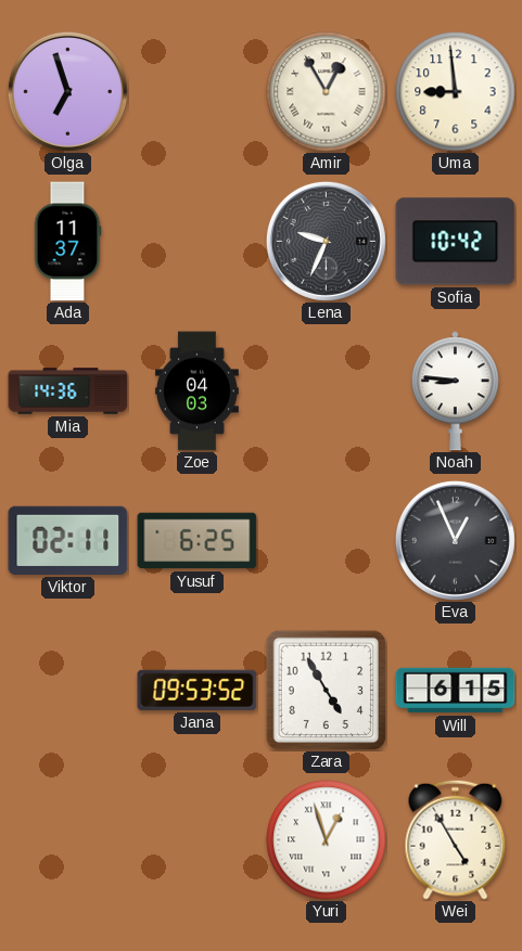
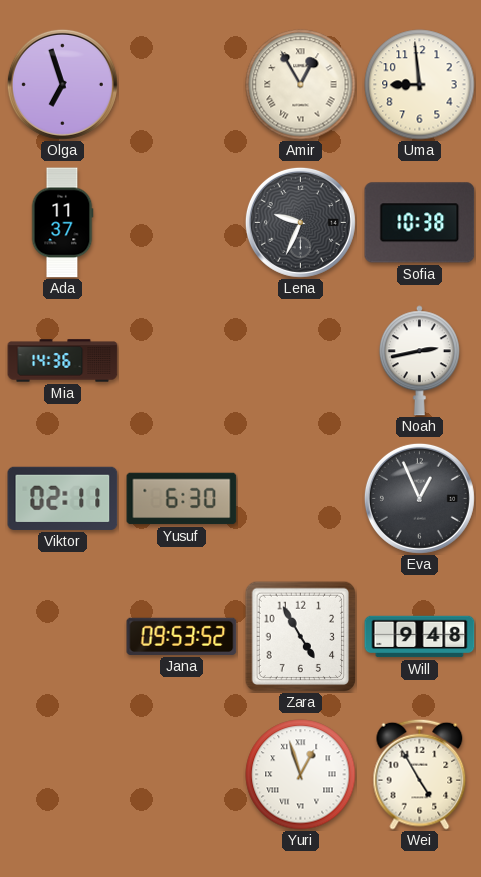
Sofia: 10:42 -> 10:38
Zoe: 04:03 -> none
Noah: 8:46 -> 2:43
Yusuf: 6:25 -> 6:30
Will: 6:15 -> 9:48
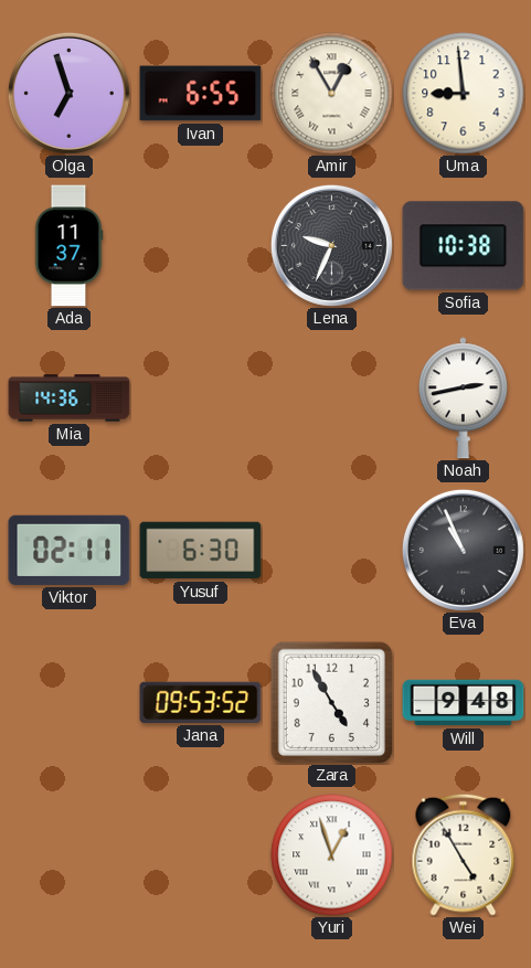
Ivan: none -> 6:55
Eva: 12:56 -> 10:56
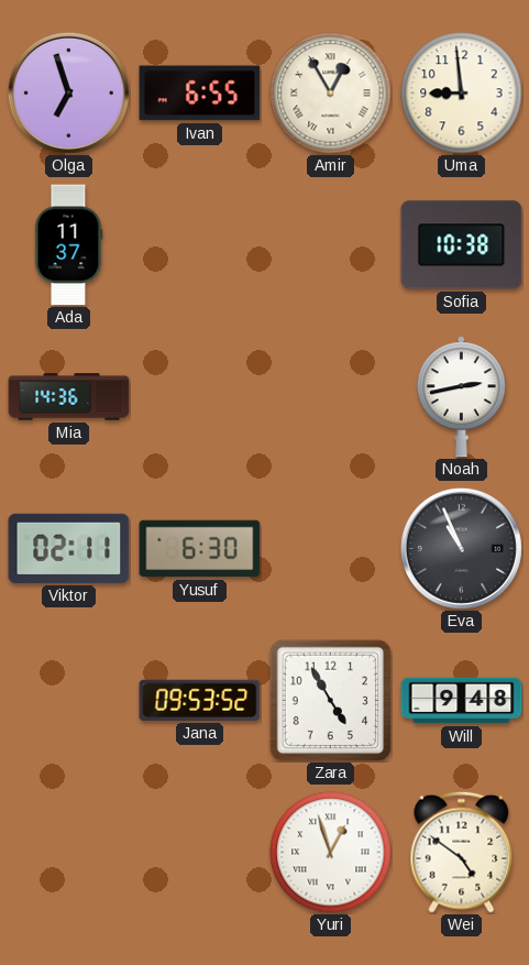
Lena: 9:34 -> none
Wei: 4:55 -> 4:51
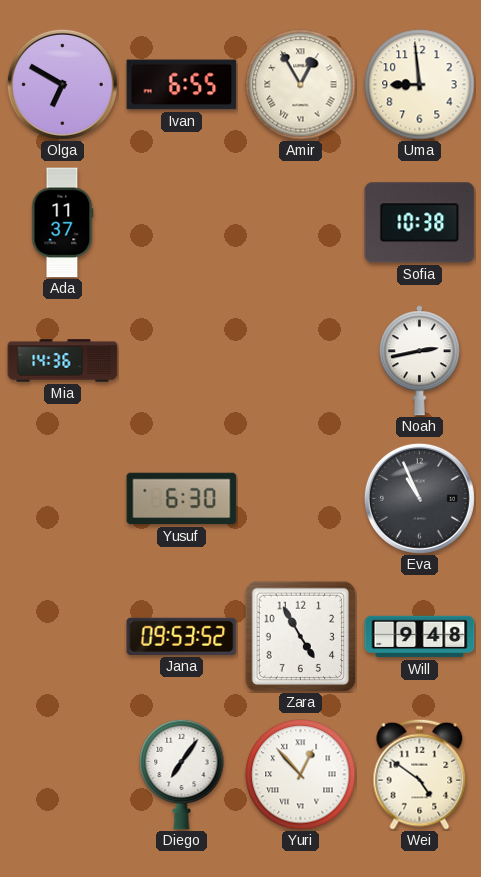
Olga: 6:57 -> 6:50
Viktor: 02:11 -> none
Diego: none -> 7:06
Yuri: 12:57 -> 12:53
